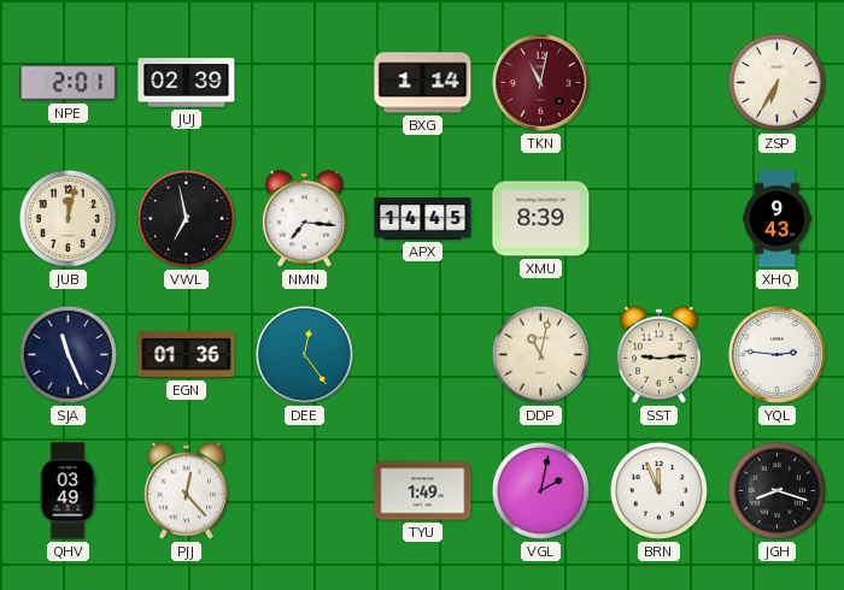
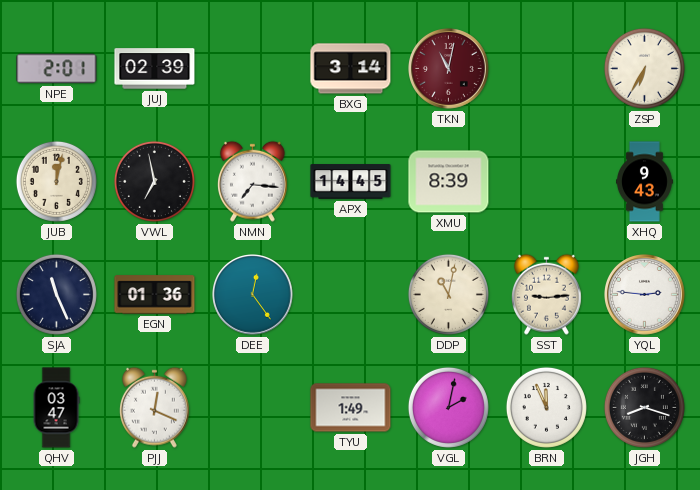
BXG: 1:14 -> 3:14
QHV: 03:49 -> 03:47
PJJ: 12:23 -> 12:19
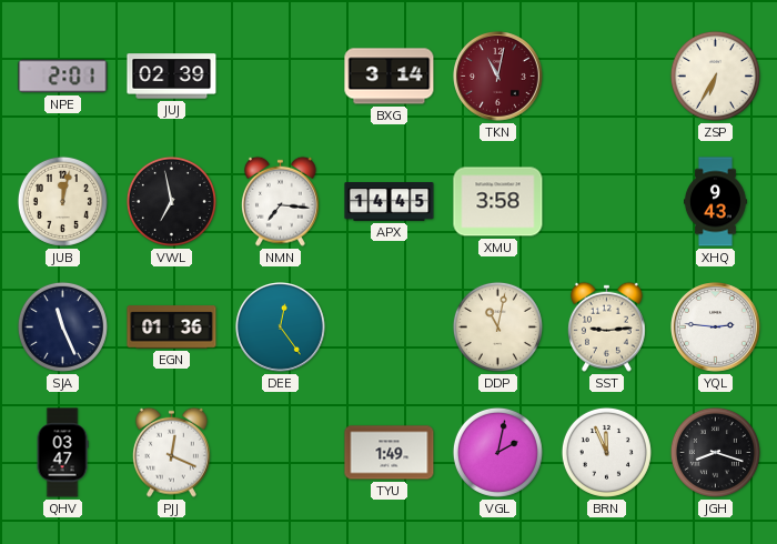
XMU: 8:39 -> 3:58
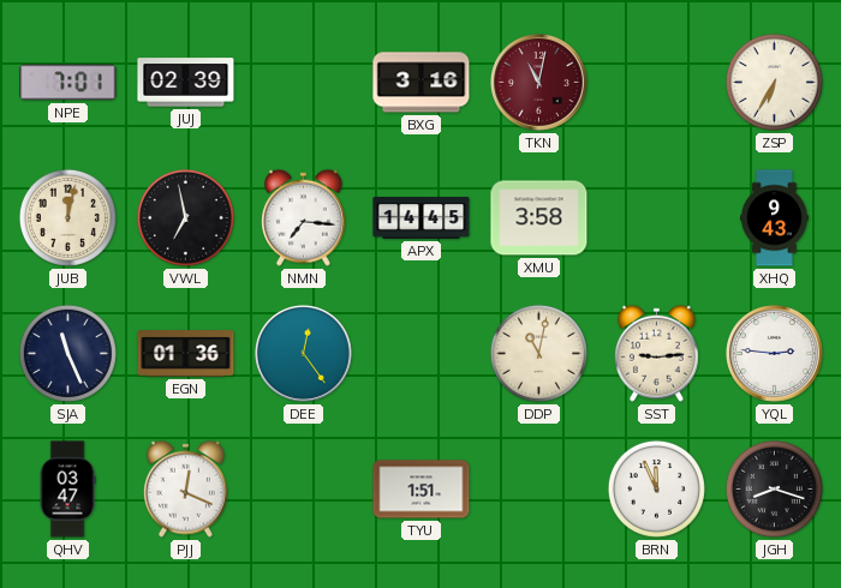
NPE: 2:01 -> 7:01
BXG: 3:14 -> 3:16
TYU: 1:49 -> 1:51
VGL: 2:02 -> none
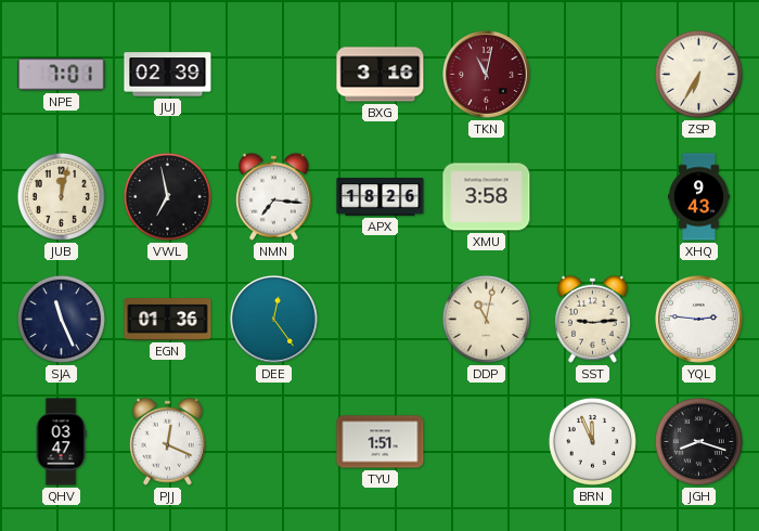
APX: 14:45 -> 18:26
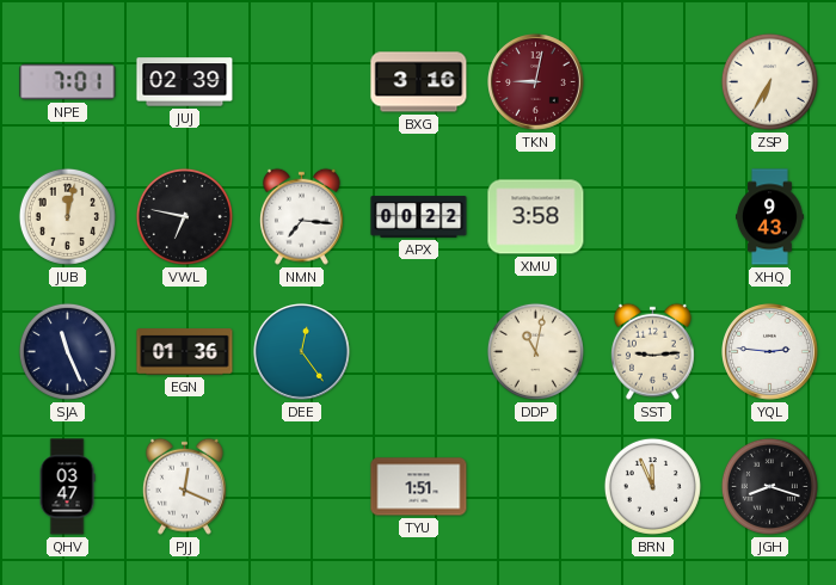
TKN: 11:02 -> 9:02
VWL: 6:58 -> 6:47
APX: 18:26 -> 00:22
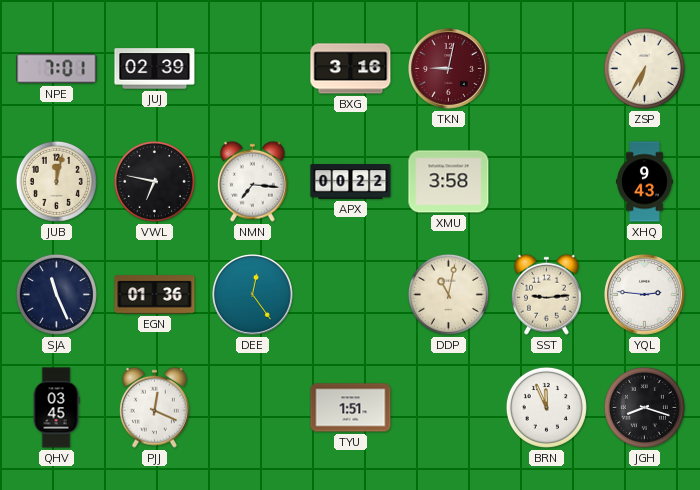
QHV: 03:47 -> 03:45
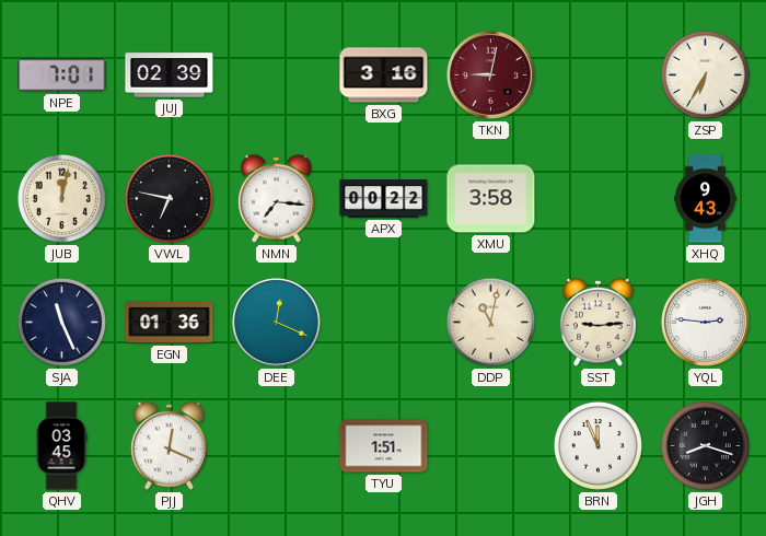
DEE: 12:24 -> 12:19
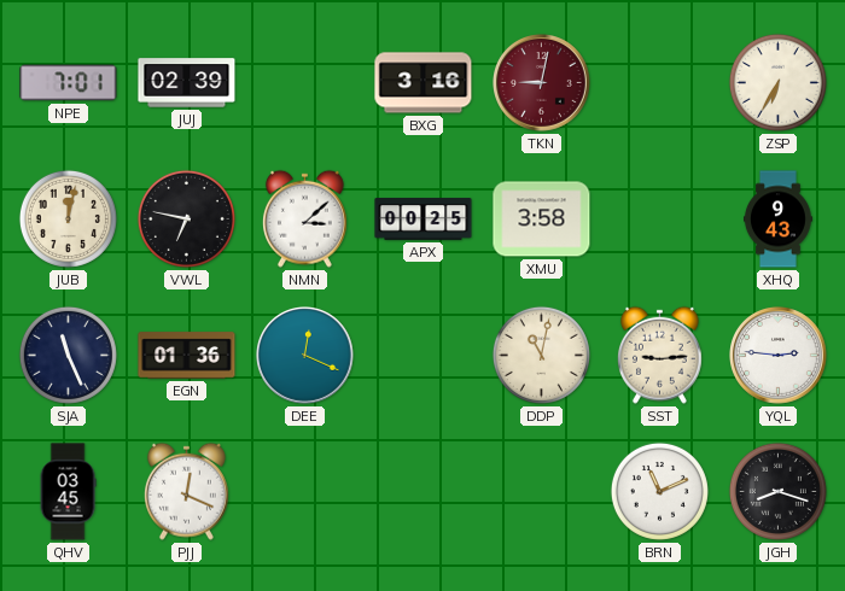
NMN: 7:16 -> 3:08
APX: 00:22 -> 00:25
TYU: 1:51 -> none
BRN: 11:56 -> 11:11
